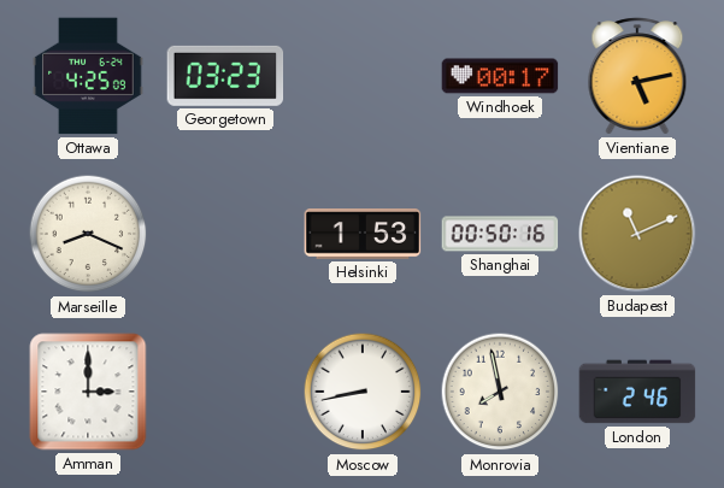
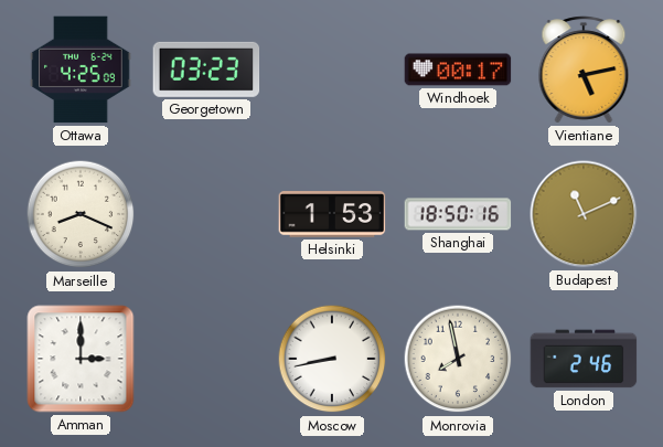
Shanghai: 00:50 -> 18:50
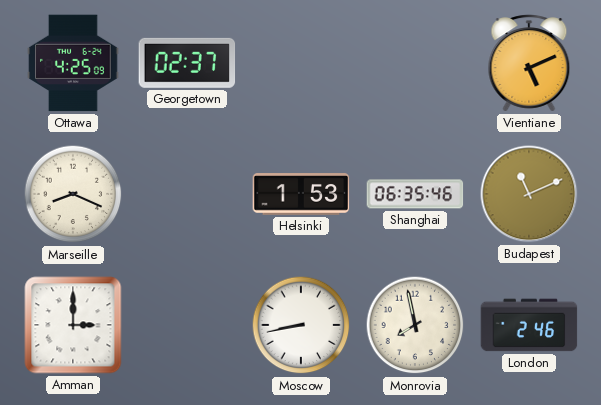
Georgetown: 03:23 -> 02:37
Windhoek: 00:17 -> none
Vientiane: 5:13 -> 5:11
Shanghai: 18:50 -> 06:35
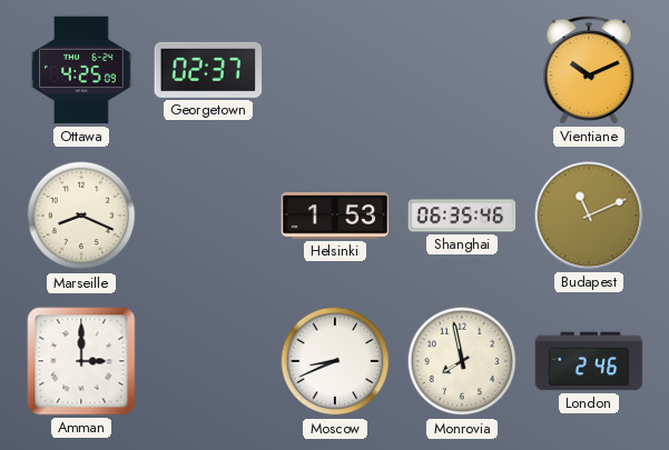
Vientiane: 5:11 -> 10:11
Moscow: 8:43 -> 8:41
